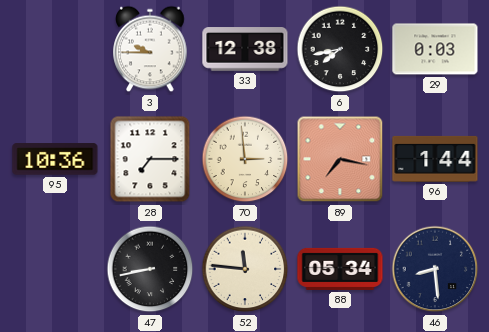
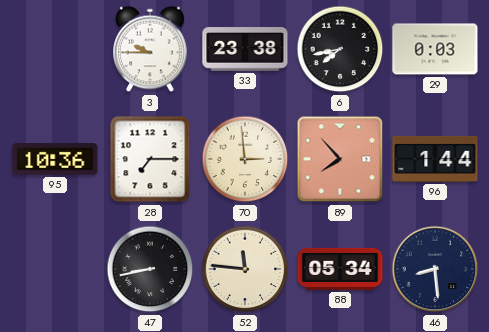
33: 12:38 -> 23:38
89: 7:17 -> 7:53
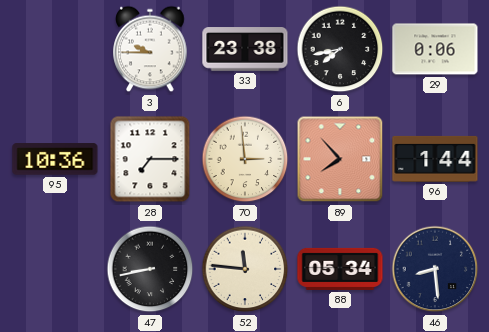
29: 0:03 -> 0:06
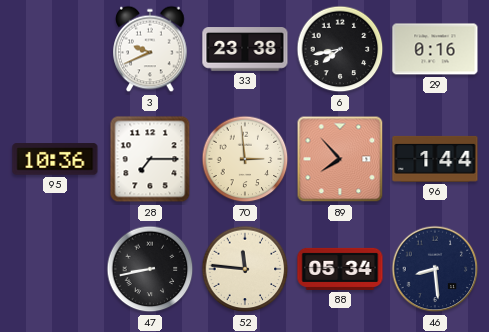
3: 9:45 -> 9:41
29: 0:06 -> 0:16
